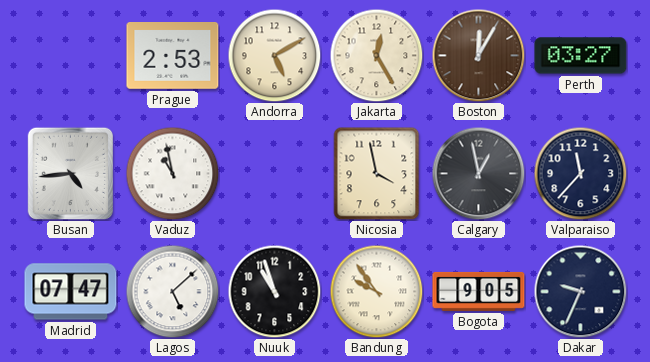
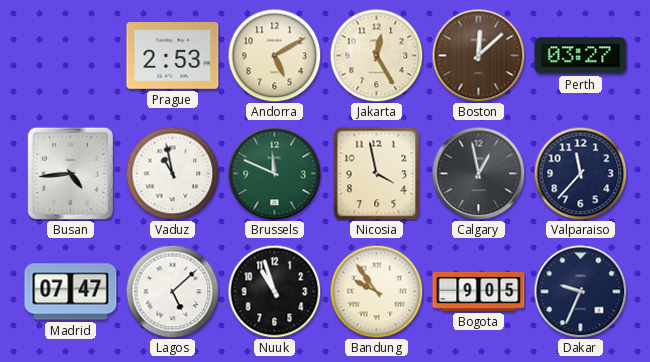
Boston: 12:05 -> 12:08
Brussels: none -> 11:49
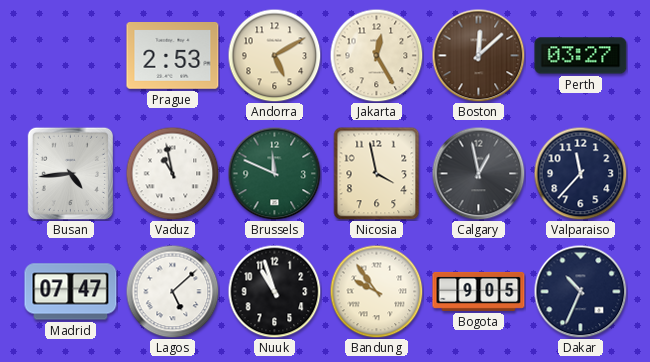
Dakar: 9:34 -> 10:34
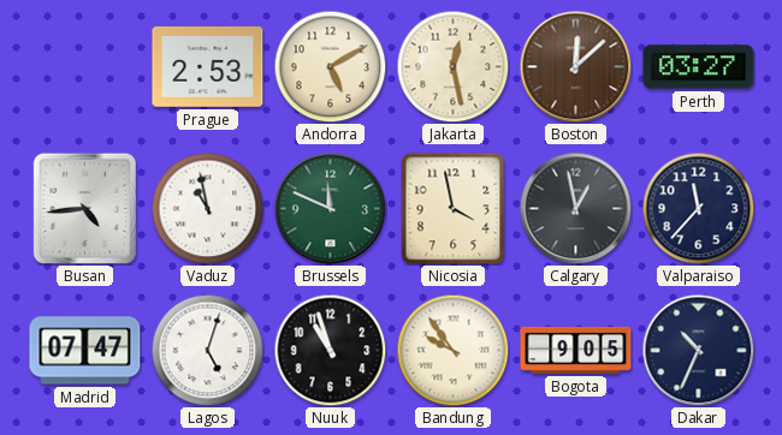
Jakarta: 12:25 -> 12:28
Lagos: 5:08 -> 5:03
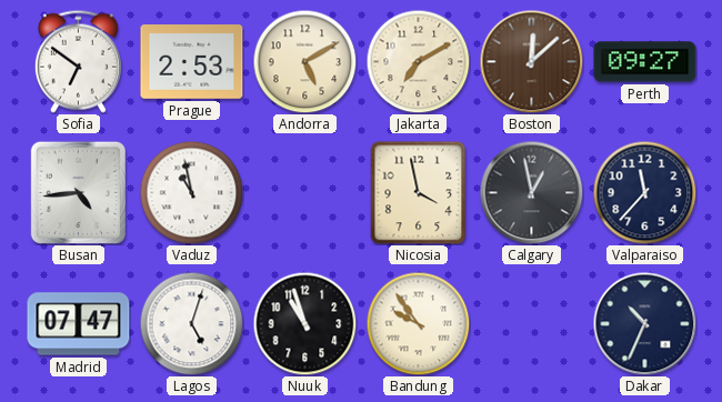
Sofia: none -> 6:51
Jakarta: 12:28 -> 7:10
Perth: 03:27 -> 09:27
Brussels: 11:49 -> none
Bogota: 9:05 -> none
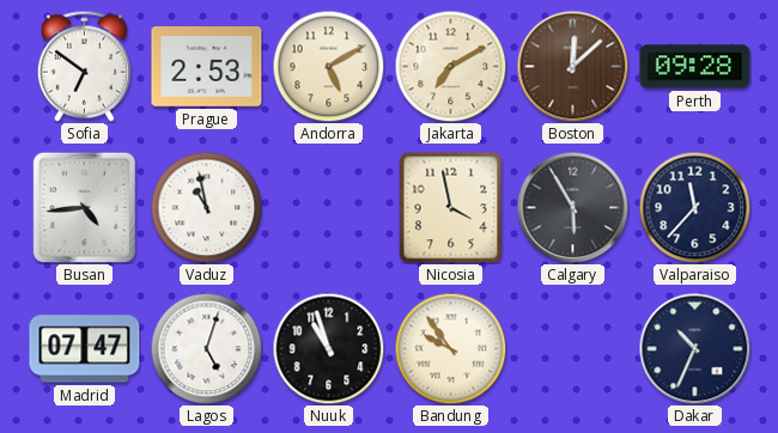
Perth: 09:27 -> 09:28
Calgary: 12:58 -> 5:55
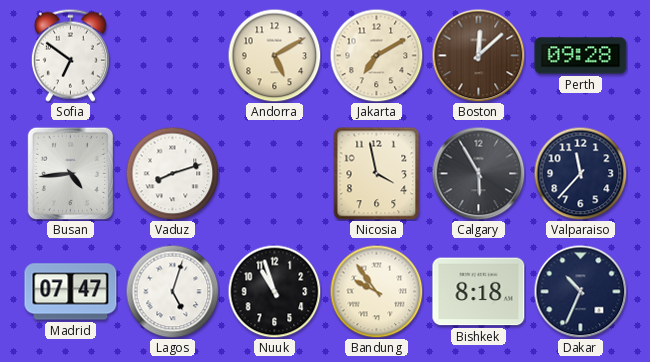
Prague: 2:53 -> none
Vaduz: 10:58 -> 8:12
Bishkek: none -> 8:18
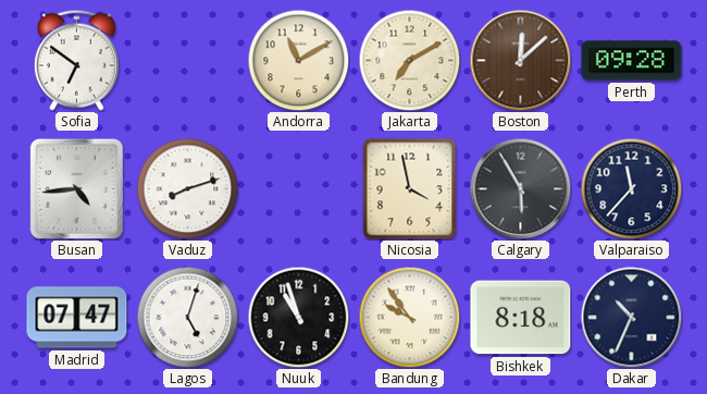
Andorra: 5:10 -> 11:10
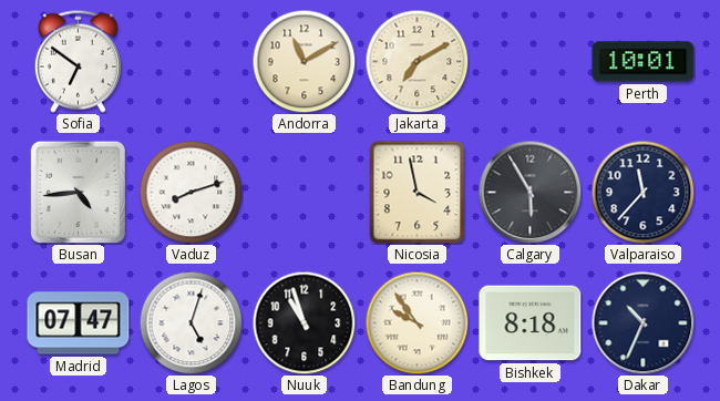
Boston: 12:08 -> none
Perth: 09:28 -> 10:01
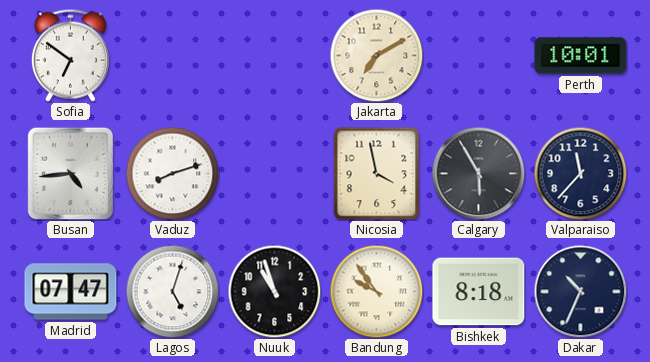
Andorra: 11:10 -> none
